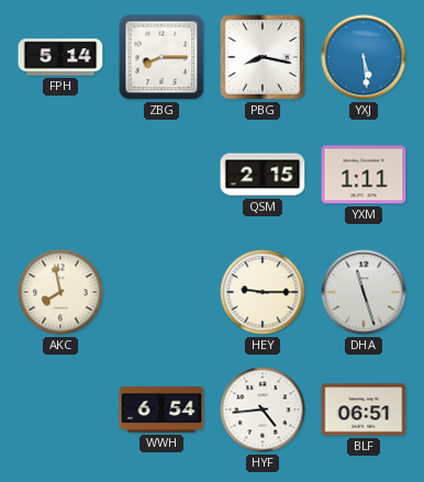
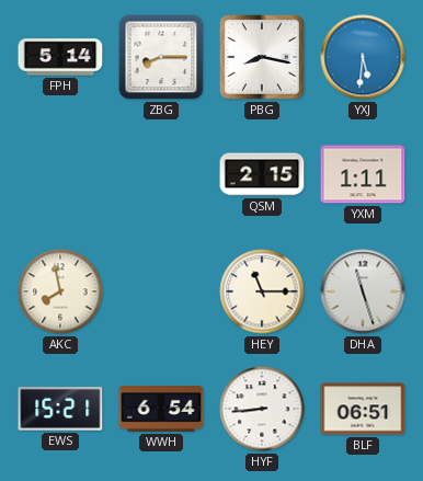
YXJ: 5:29 -> 5:31
HEY: 9:15 -> 11:15
EWS: none -> 15:21
HYF: 4:44 -> 8:44
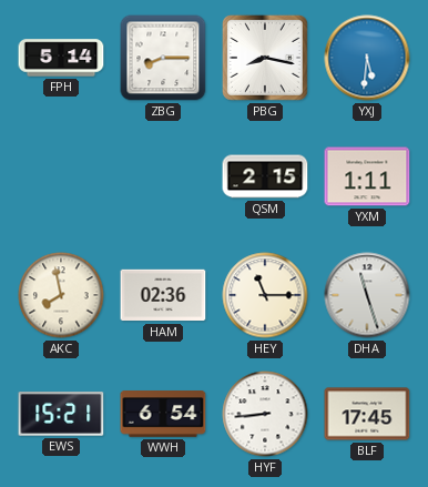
HAM: none -> 02:36
BLF: 06:51 -> 17:45
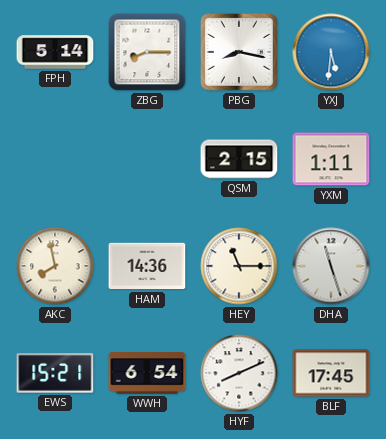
HAM: 02:36 -> 14:36
HYF: 8:44 -> 8:11
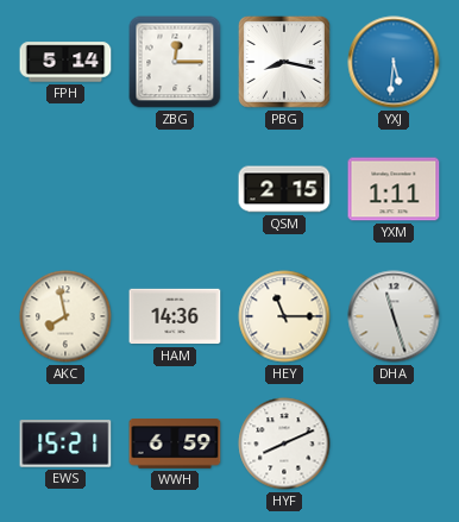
ZBG: 8:15 -> 12:15
WWH: 6:54 -> 6:59
BLF: 17:45 -> none
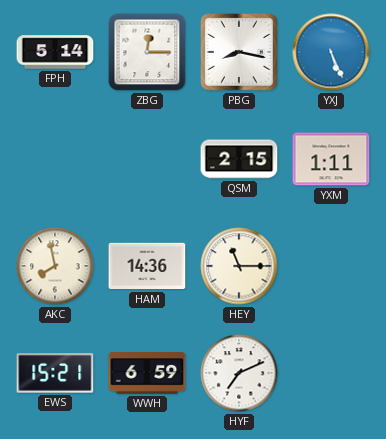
YXJ: 5:31 -> 5:26
DHA: 11:27 -> none
HYF: 8:11 -> 7:11
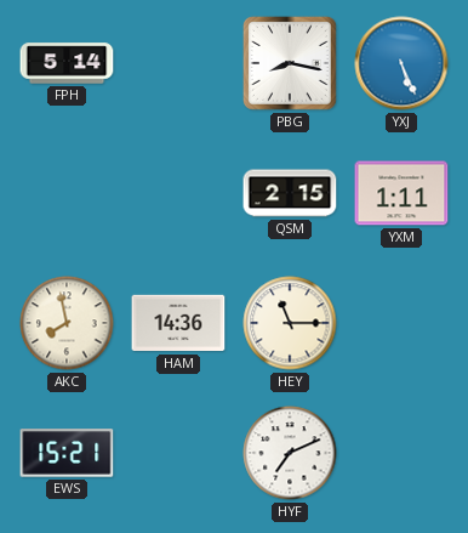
ZBG: 12:15 -> none
WWH: 6:59 -> none
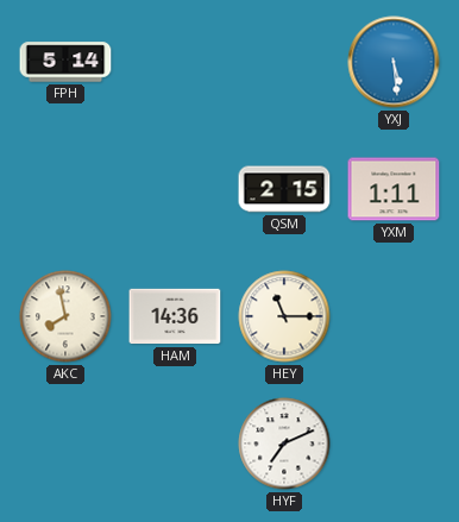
PBG: 8:17 -> none
YXJ: 5:26 -> 5:29
EWS: 15:21 -> none
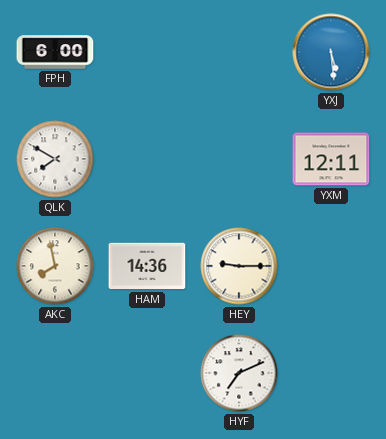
FPH: 5:14 -> 6:00
QLK: none -> 7:50
QSM: 2:15 -> none
YXM: 1:11 -> 12:11
HEY: 11:15 -> 9:15
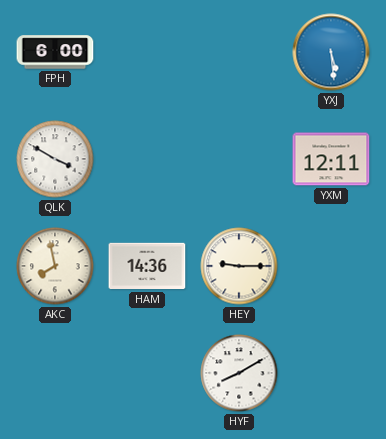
QLK: 7:50 -> 3:50
HYF: 7:11 -> 8:10
